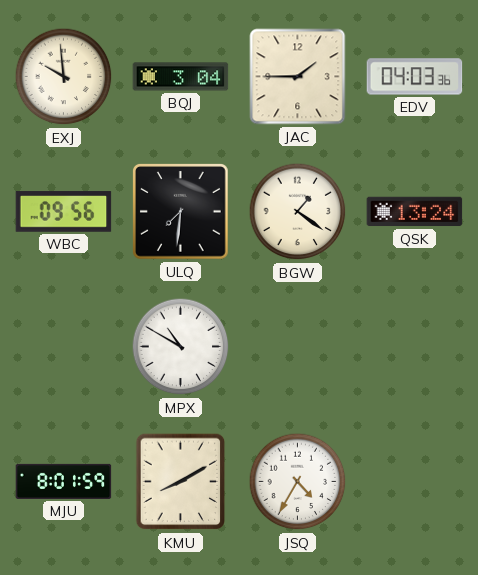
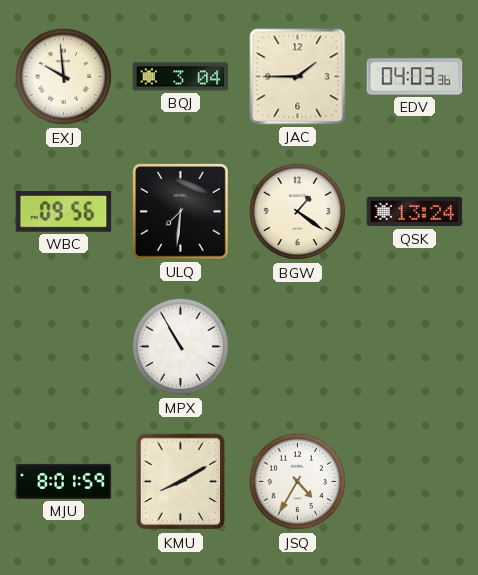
MPX: 10:50 -> 10:55
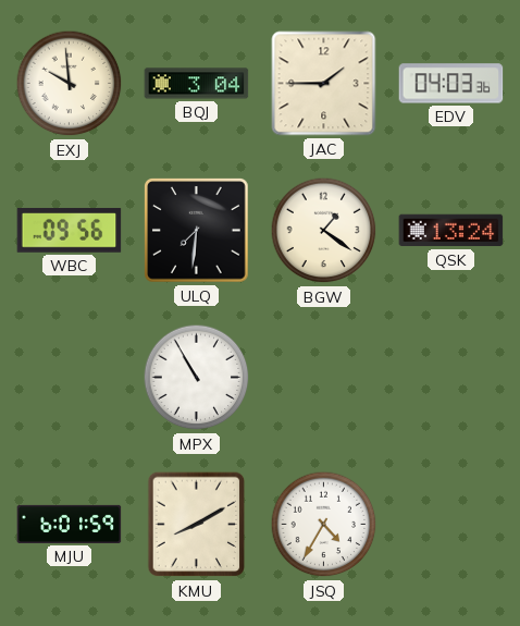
MJU: 8:01 -> 6:01
